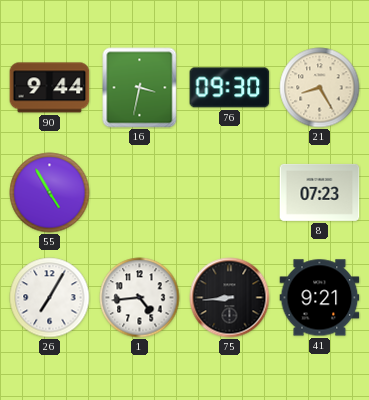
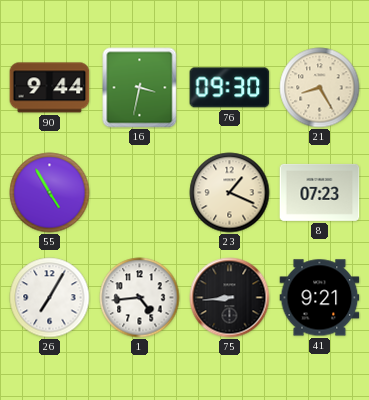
23: none -> 1:19
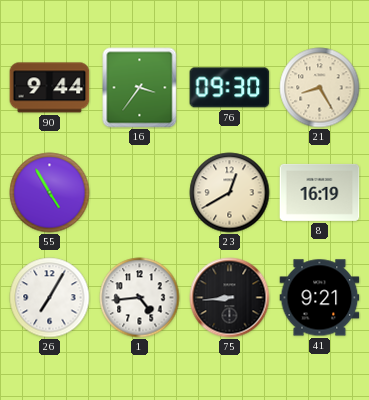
16: 3:32 -> 3:36
23: 1:19 -> 12:40
8: 07:23 -> 16:19
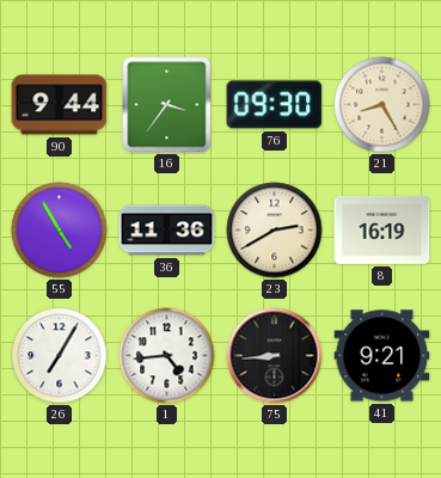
36: none -> 11:36
23: 12:40 -> 2:40
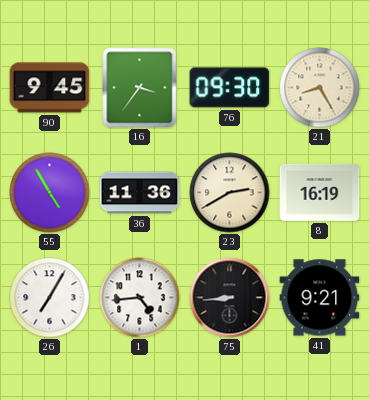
90: 9:44 -> 9:45
